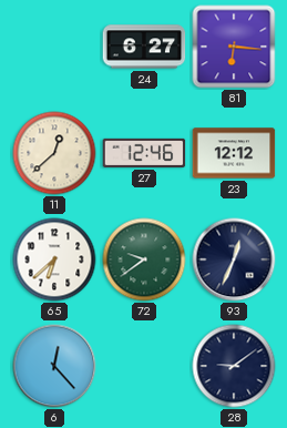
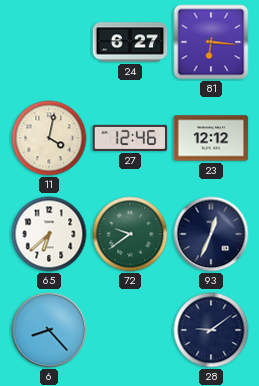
11: 12:38 -> 4:02
6: 12:23 -> 8:23
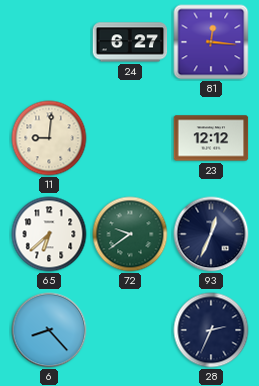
81: 6:16 -> 12:16
11: 4:02 -> 9:01
27: 12:46 -> none
28: 9:09 -> 2:34
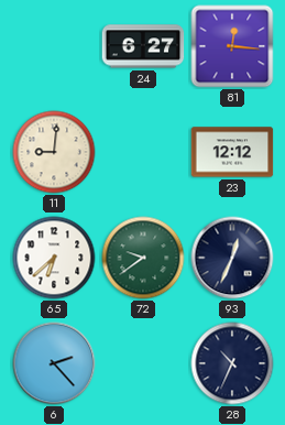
6: 8:23 -> 2:23
28: 2:34 -> 10:34
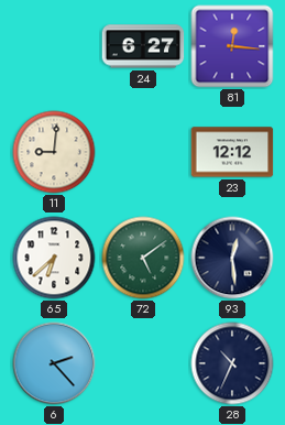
72: 9:39 -> 5:09
93: 12:34 -> 12:29
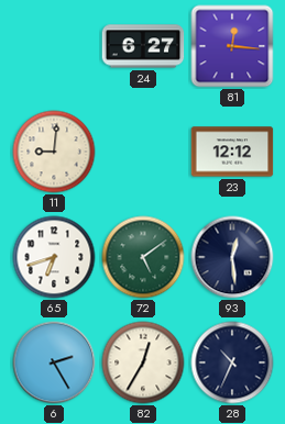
65: 6:38 -> 6:42
6: 2:23 -> 2:25
82: none -> 12:35
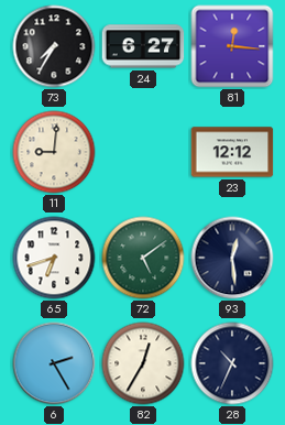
73: none -> 7:35
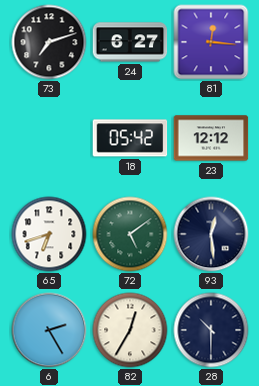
73: 7:35 -> 7:12
11: 9:01 -> none
18: none -> 05:42
28: 10:34 -> 10:30
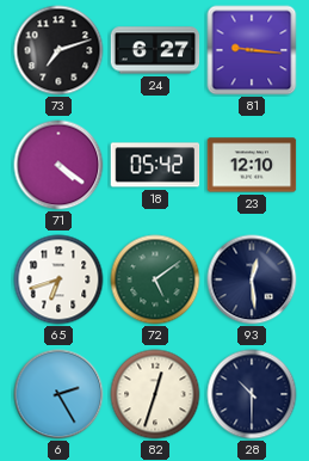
81: 12:16 -> 9:16
71: none -> 4:21
23: 12:12 -> 12:10
82: 12:35 -> 12:33
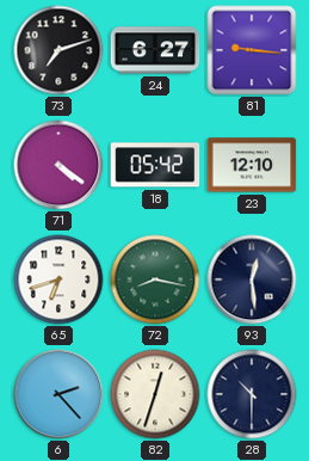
72: 5:09 -> 8:17
6: 2:25 -> 2:23
